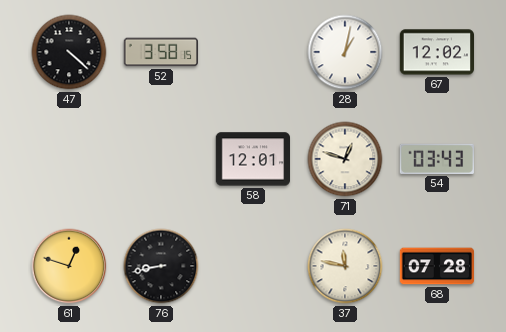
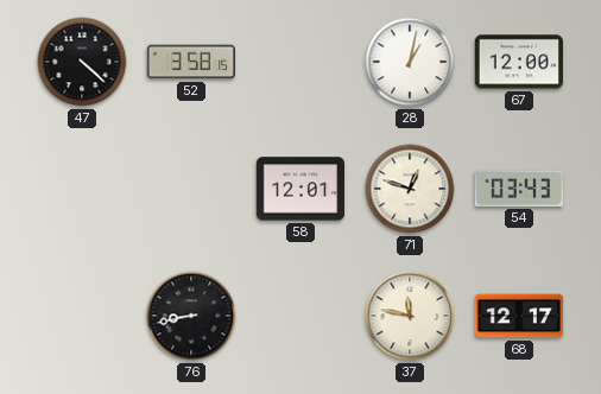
67: 12:02 -> 12:00
61: 12:48 -> none
68: 07:28 -> 12:17
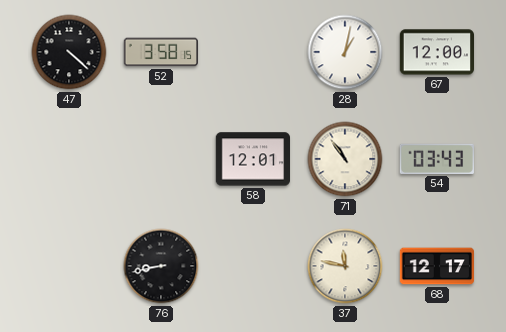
71: 12:48 -> 10:54
